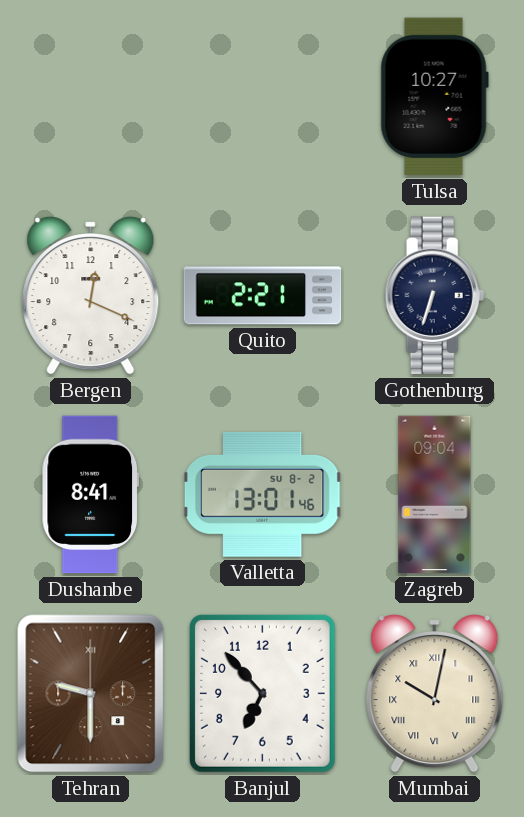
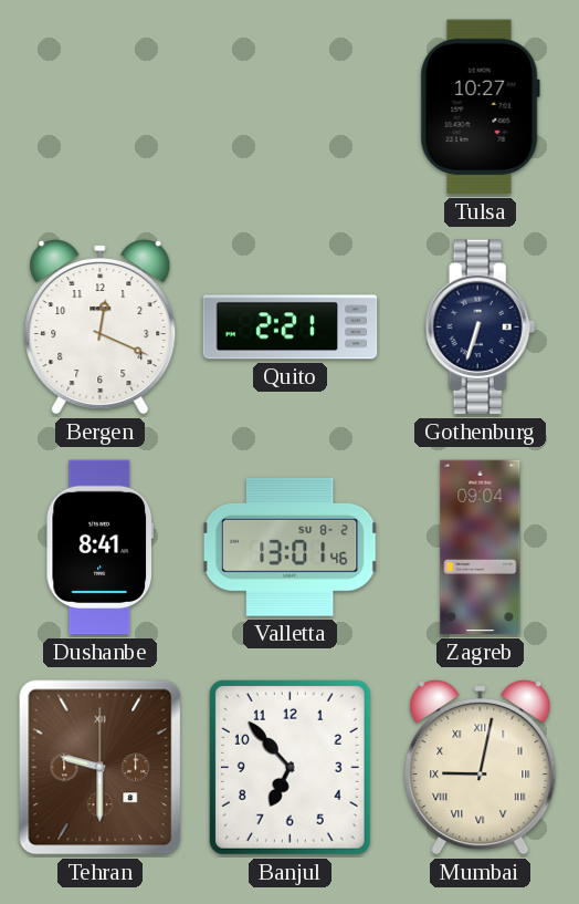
Mumbai: 10:02 -> 9:02
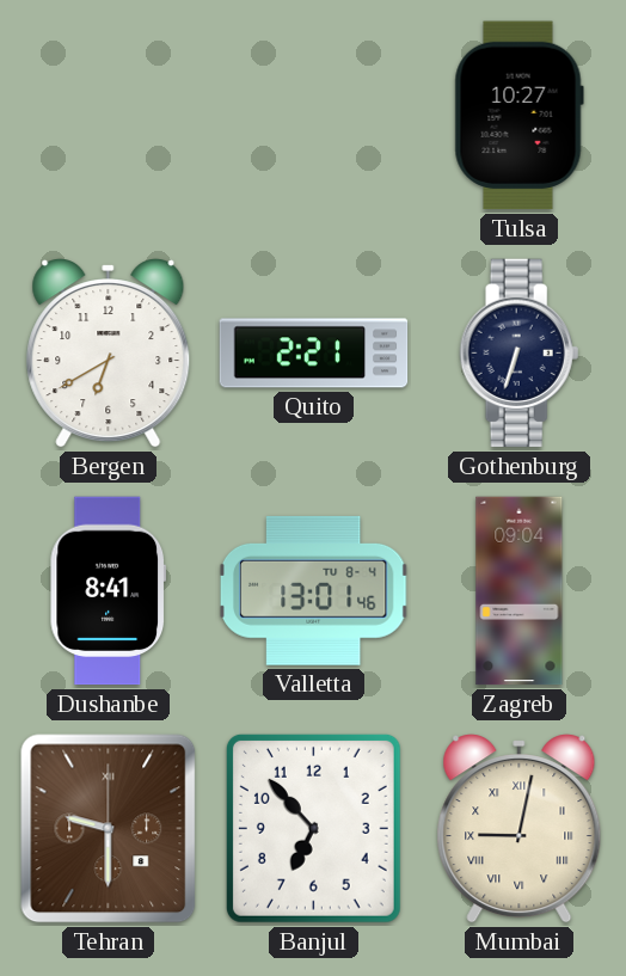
Bergen: 12:19 -> 6:40
Valletta date: SU 8-2 -> TU 8-4
